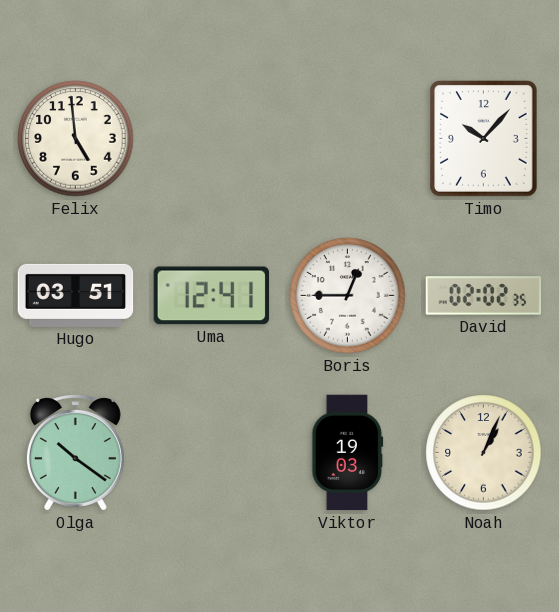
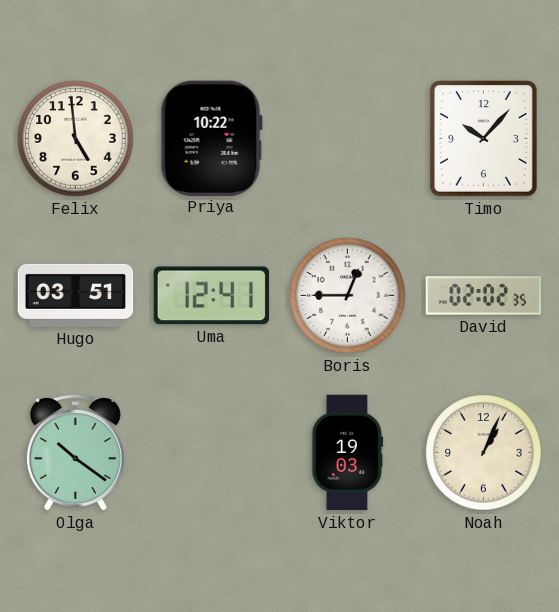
Priya: none -> 10:22
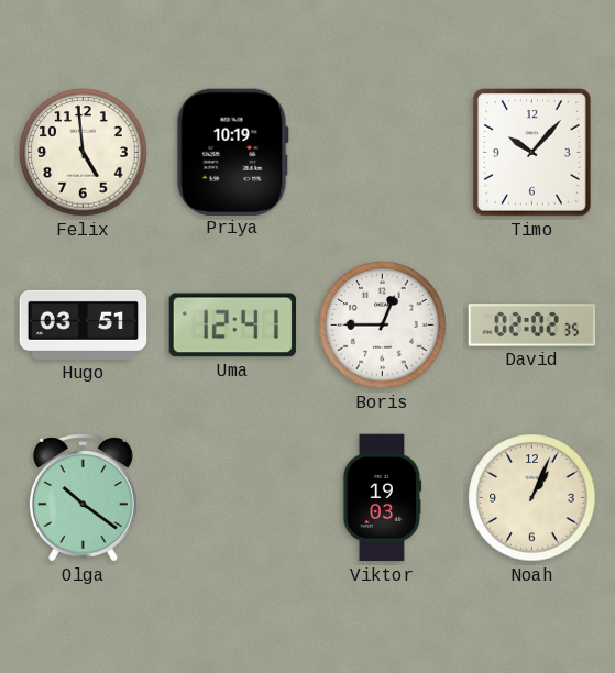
Priya: 10:22 -> 10:19
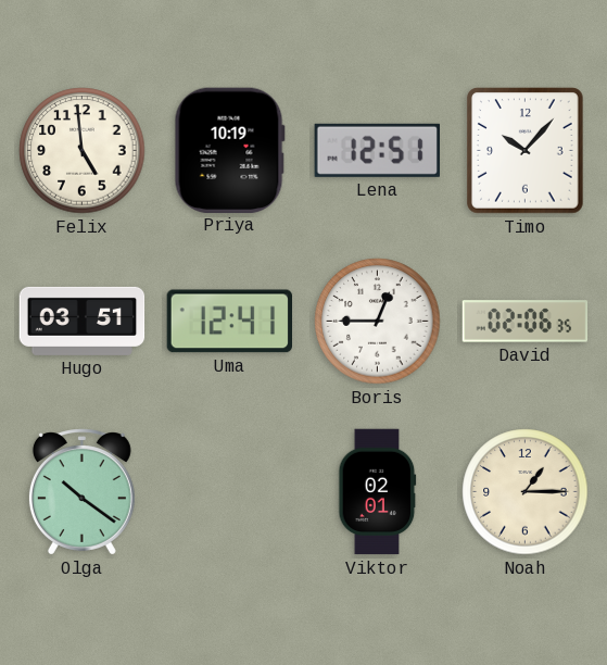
Lena: none -> 12:51
David: 02:02 -> 02:06
Viktor: 19:03 -> 02:01
Noah: 1:04 -> 1:15
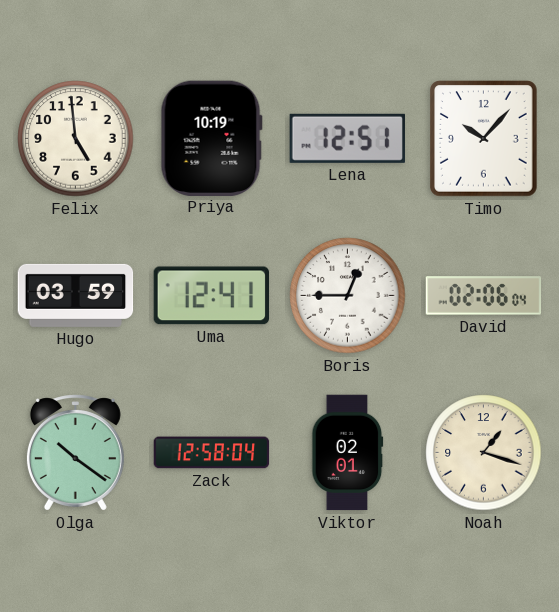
Hugo: 03:51 -> 03:59
David: 02:06:35 -> 02:06:04
Zack: none -> 12:58
Noah: 1:15 -> 1:18
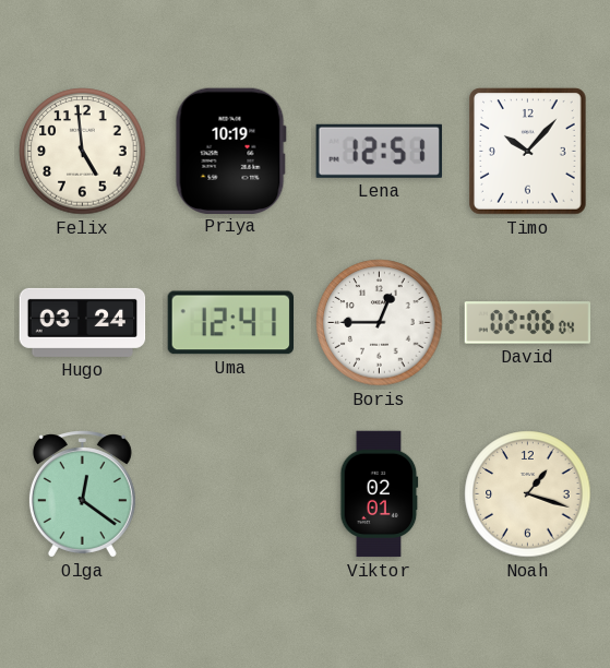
Hugo: 03:59 -> 03:24
Olga: 10:21 -> 12:21
Zack: 12:58 -> none
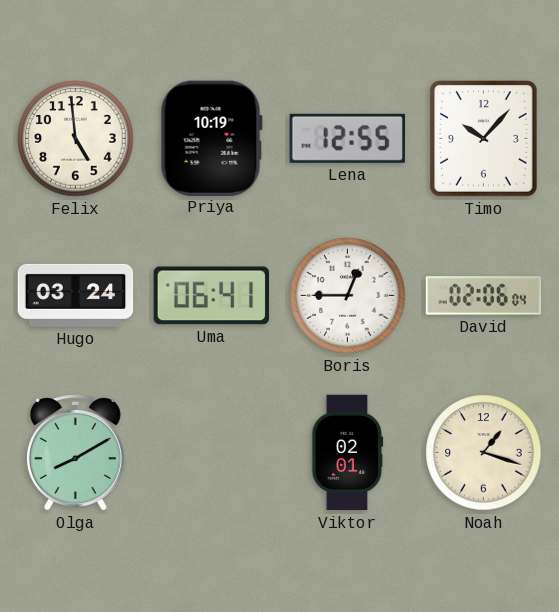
Lena: 12:51 -> 12:55
Uma: 12:41 -> 06:41
Olga: 12:21 -> 8:10
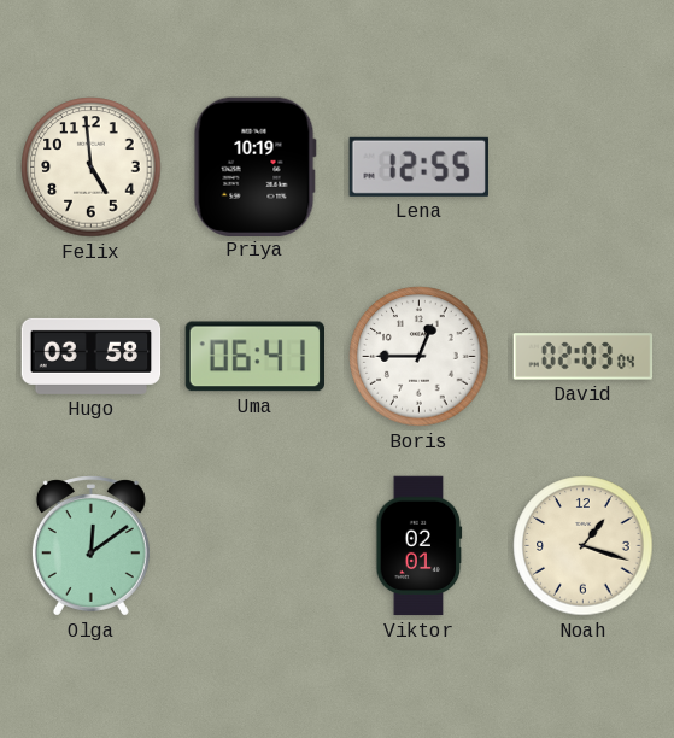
Timo: 10:07 -> none
Hugo: 03:24 -> 03:58
David: 02:06 -> 02:03
Olga: 8:10 -> 12:09
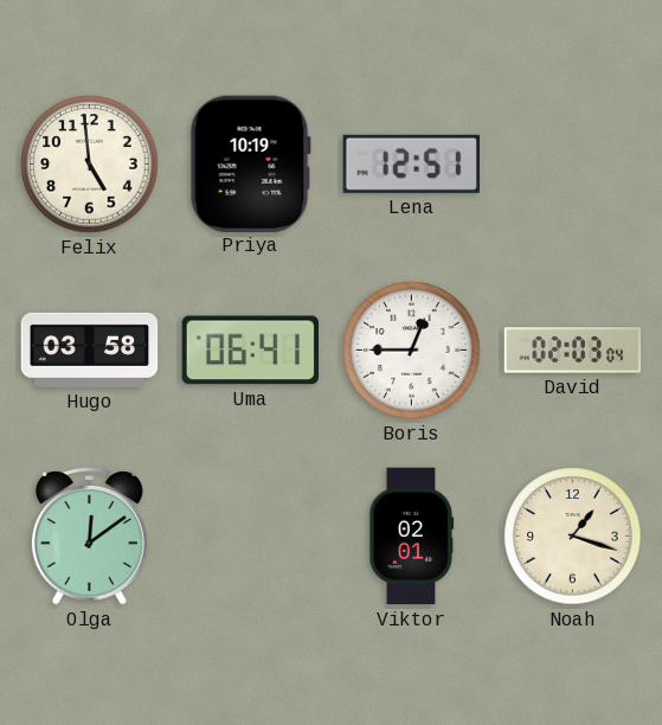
Lena: 12:55 -> 12:51
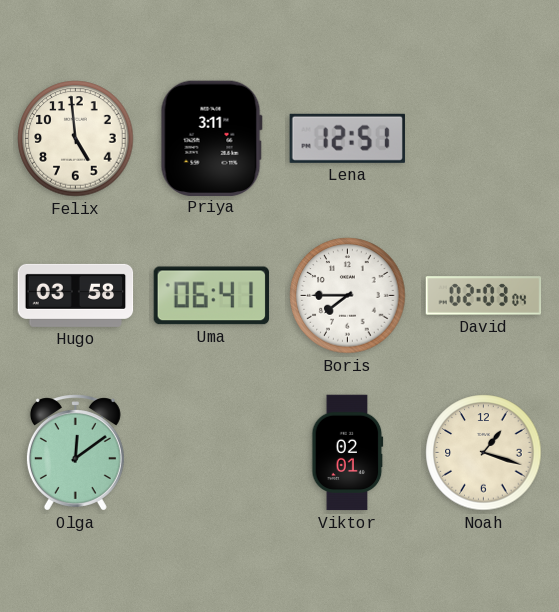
Priya: 10:19 -> 3:11
Boris: 12:45 -> 7:45
